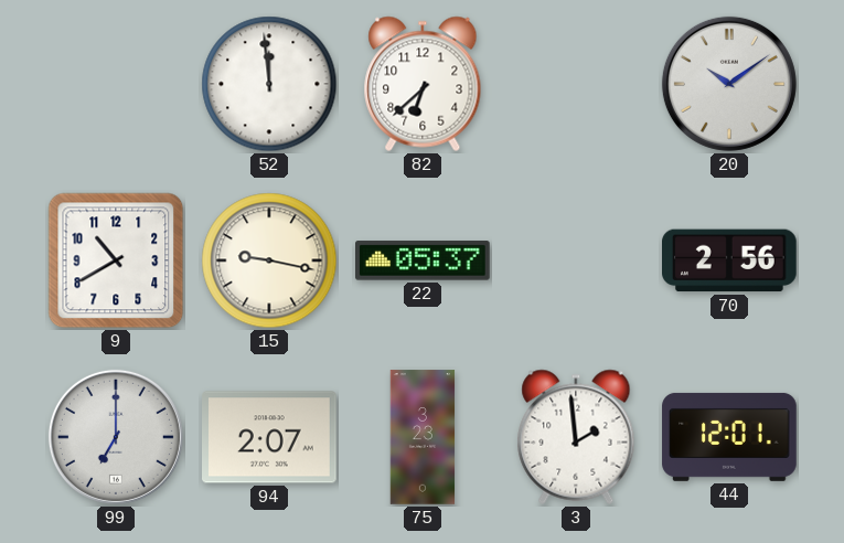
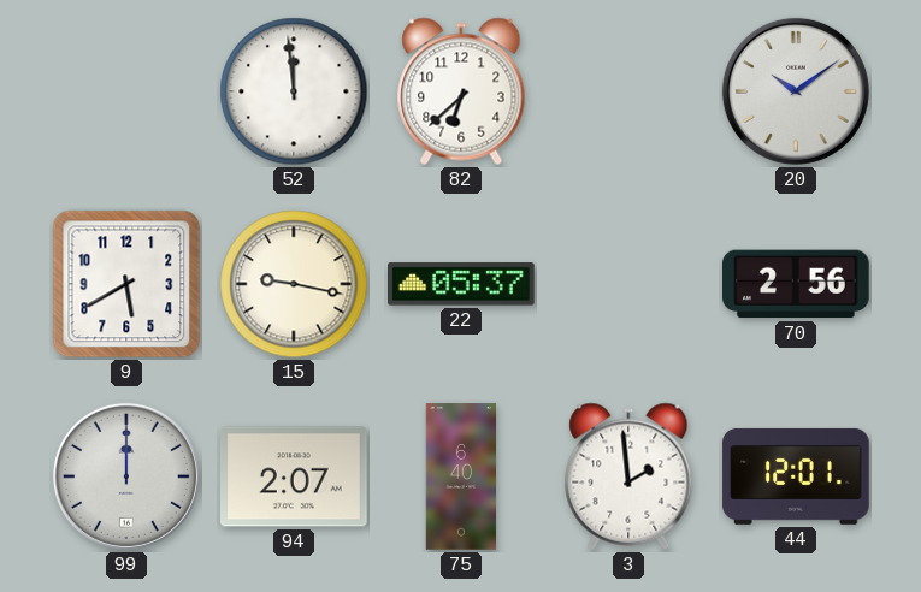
9: 10:40 -> 5:40
99: 7:00 -> 12:00
75: 3:23 -> 6:40
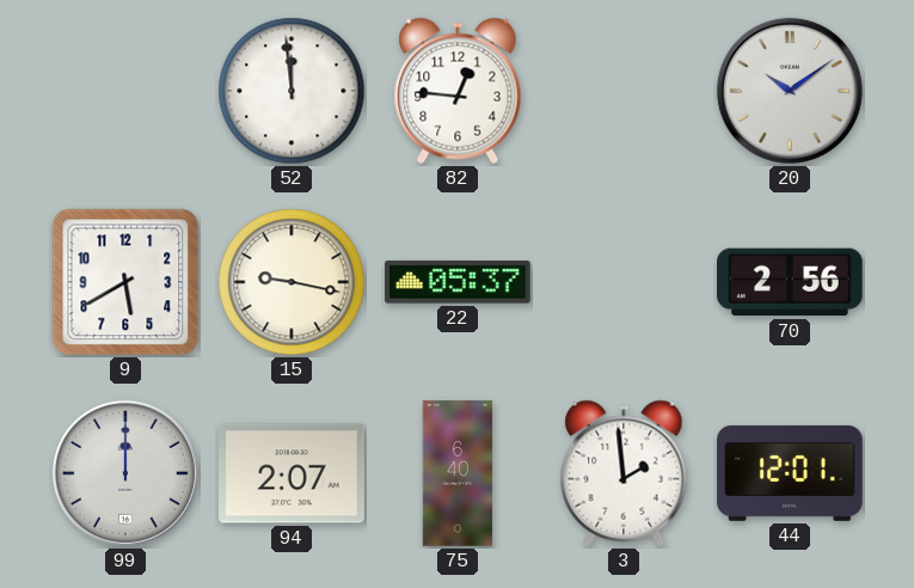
82: 6:38 -> 12:46
